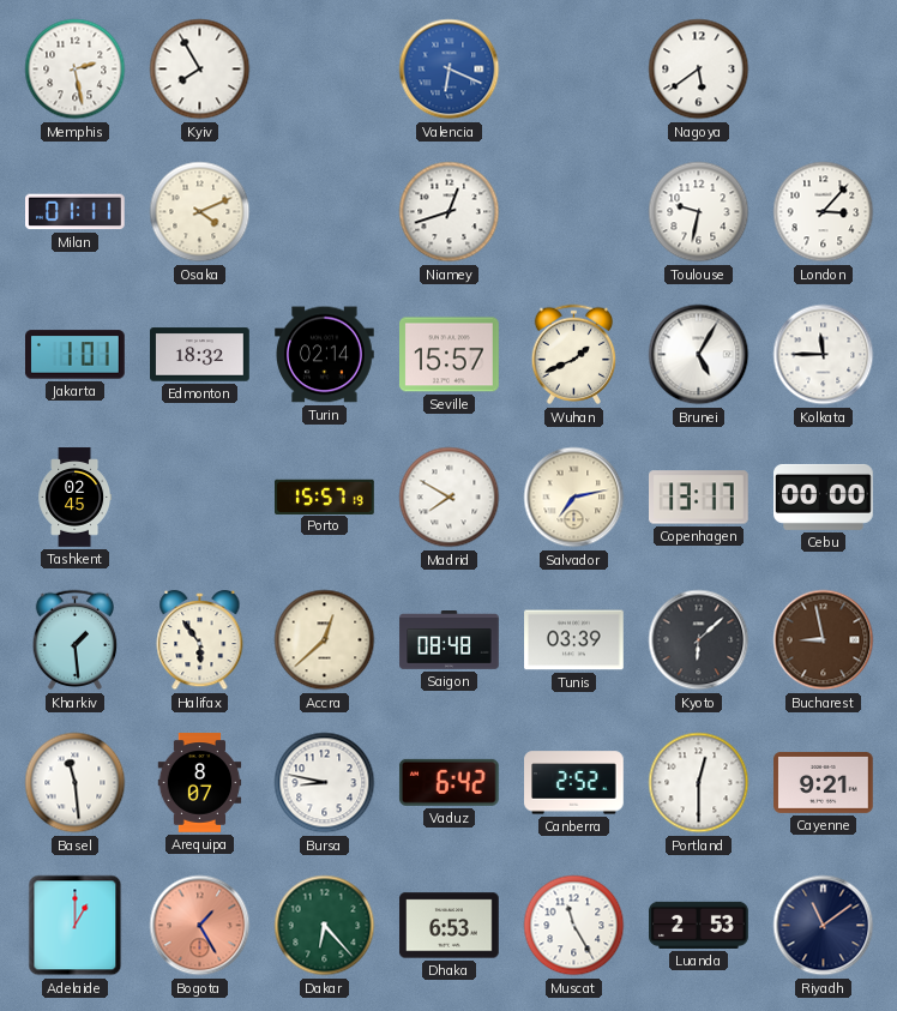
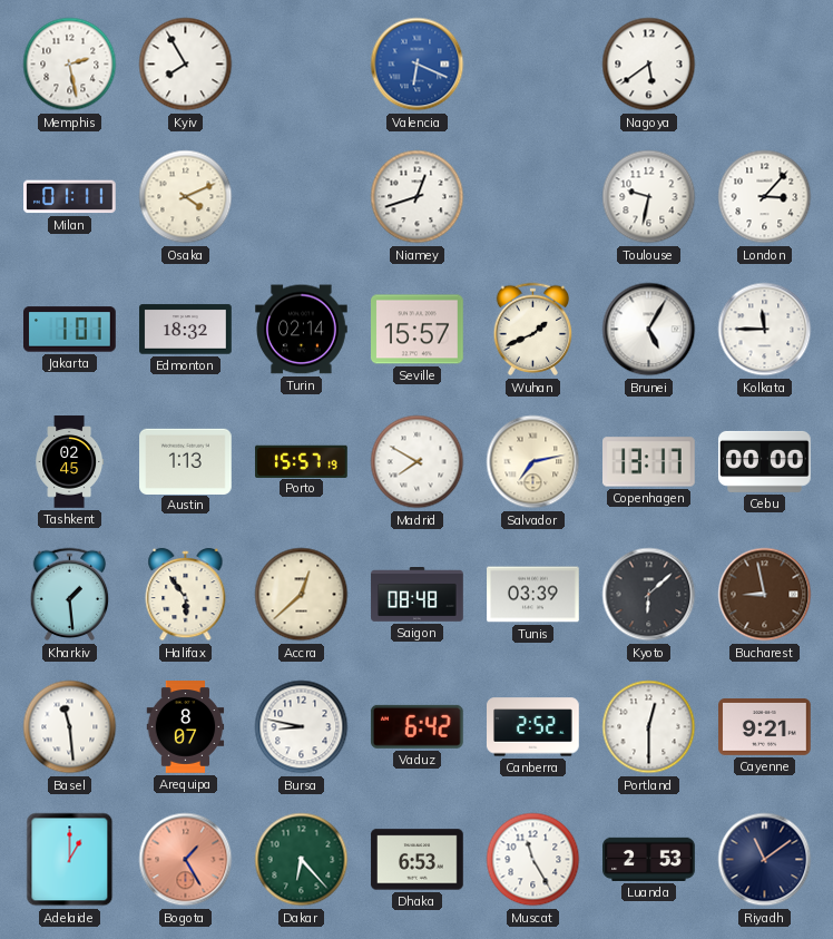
Austin: none -> 1:13
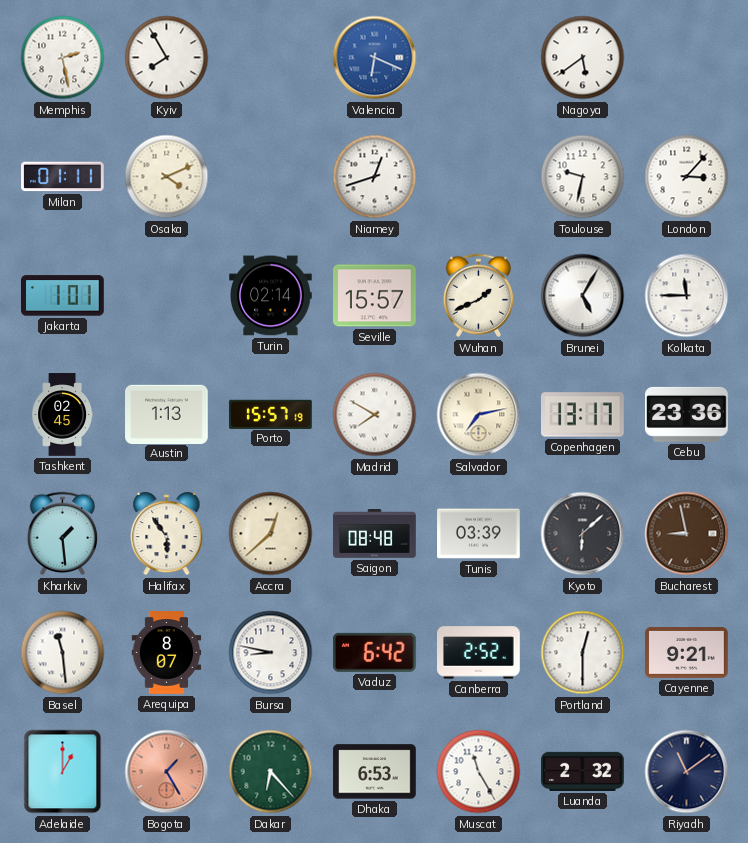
Edmonton: 18:32 -> none
Cebu: 00:00 -> 23:36
Luanda: 2:53 -> 2:32
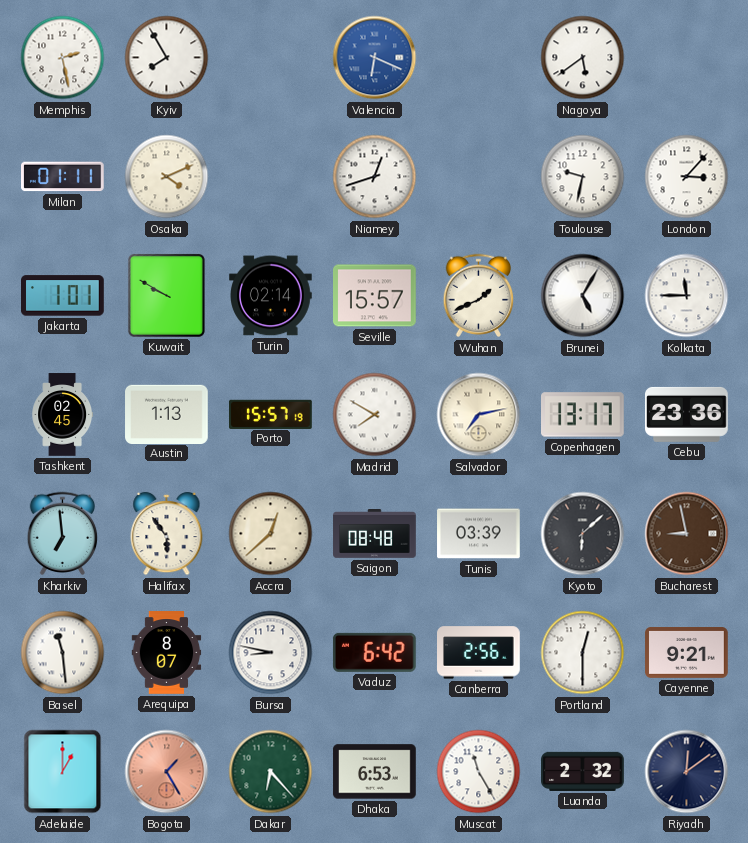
Kuwait: none -> 9:50
Kharkiv: 1:29 -> 6:59
Canberra: 2:52 -> 2:56
Riyadh: 11:09 -> 12:09
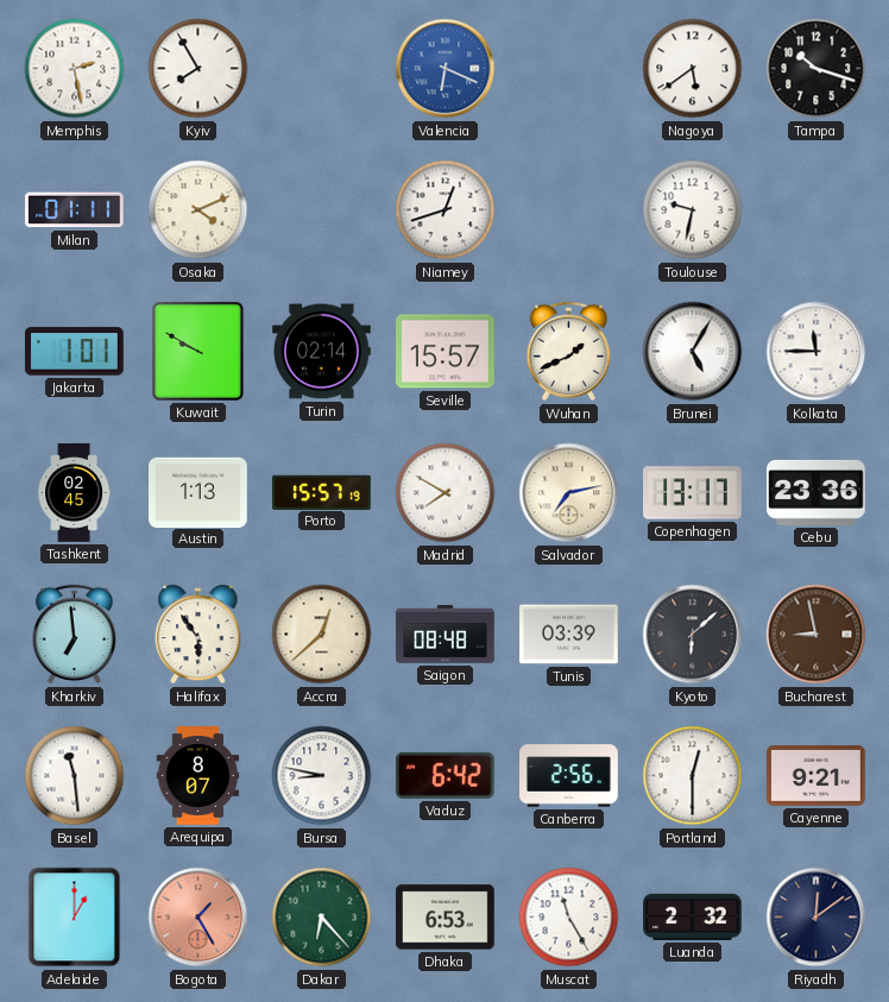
Tampa: none -> 10:18
London: 3:07 -> none
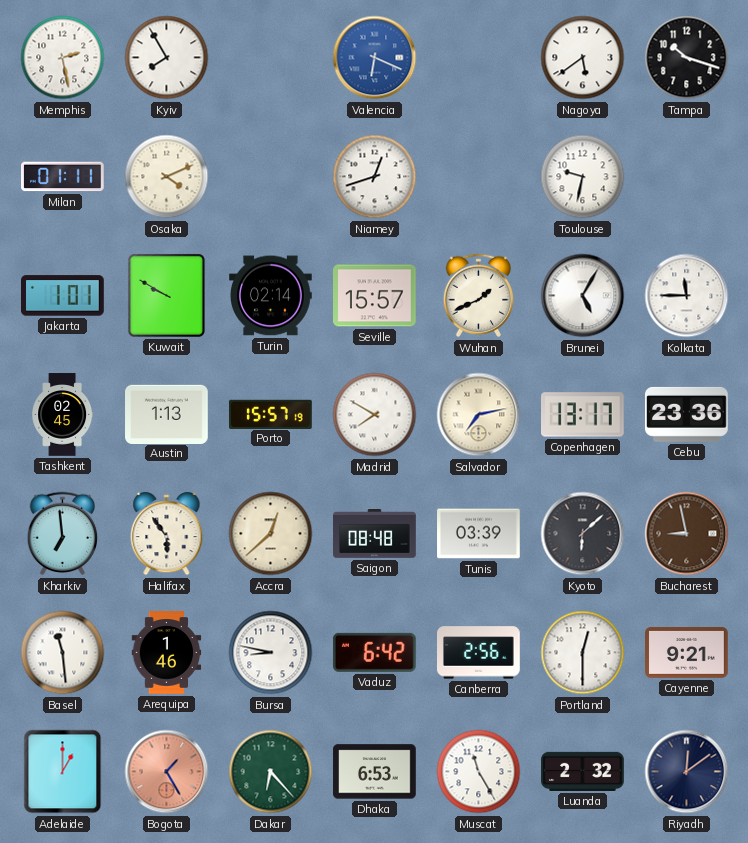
Arequipa: 8:07 -> 1:46
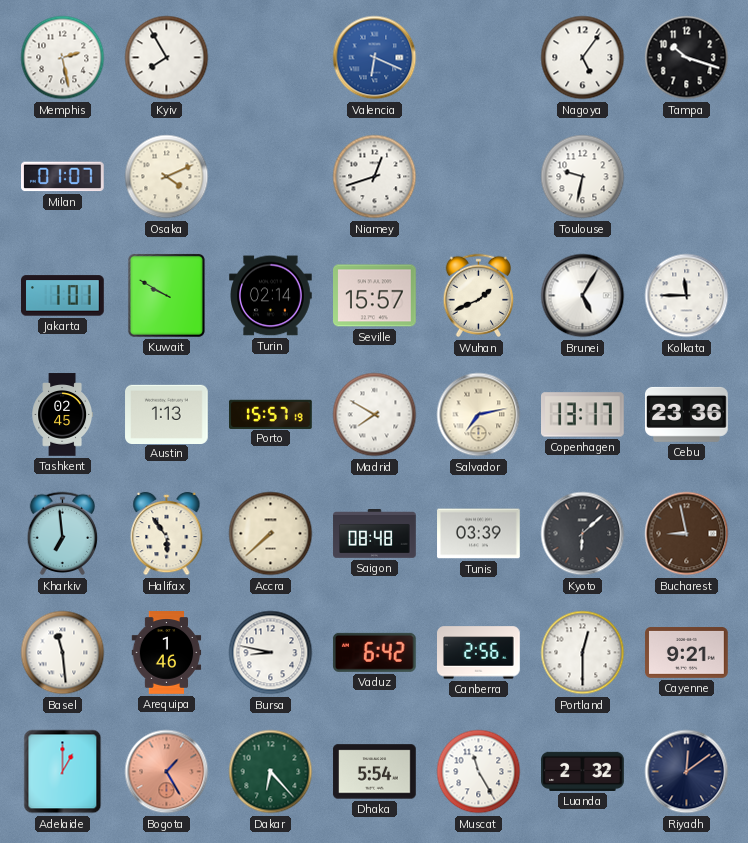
Nagoya: 5:39 -> 5:06
Milan: 01:11 -> 01:07
Accra: 12:38 -> 7:38
Dhaka: 6:53 -> 5:54
